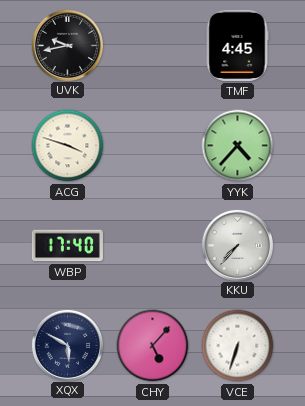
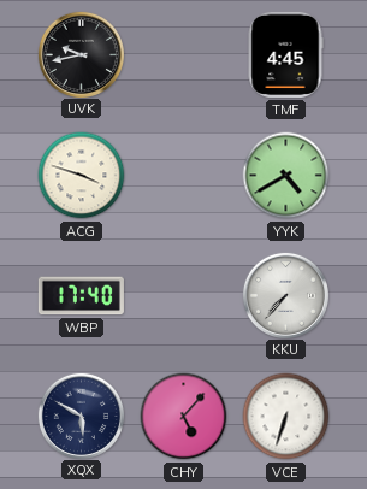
YYK: 4:37 -> 4:40
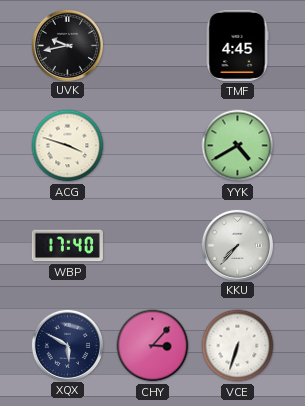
CHY: 5:07 -> 3:07
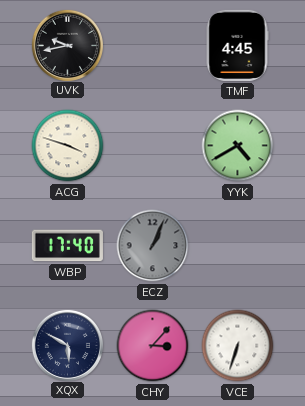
ECZ: none -> 1:04
KKU: 7:37 -> none
